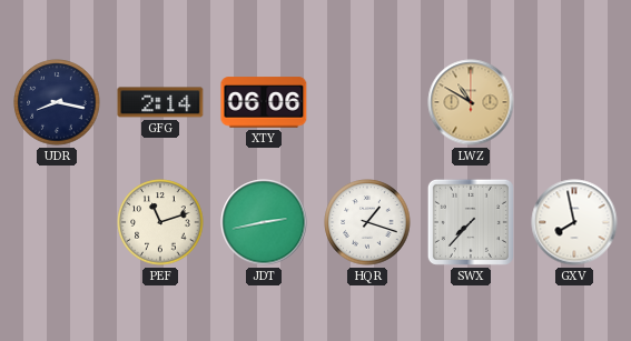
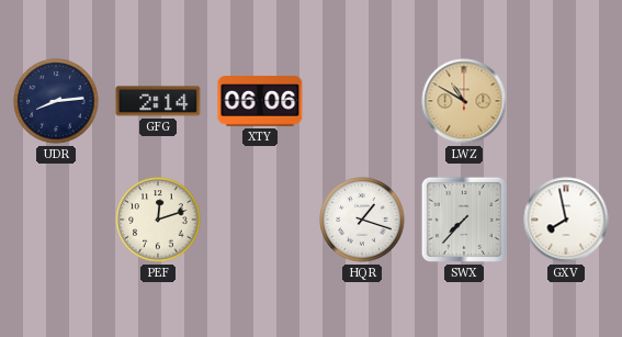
UDR: 8:17 -> 8:14
PEF: 11:12 -> 12:12
JDT: 2:43 -> none
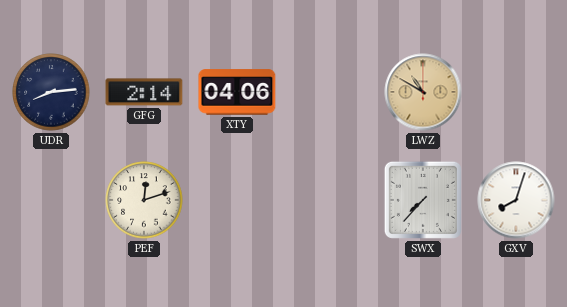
XTY: 06:06 -> 04:06
HQR: 1:18 -> none
GXV: 7:58 -> 8:03
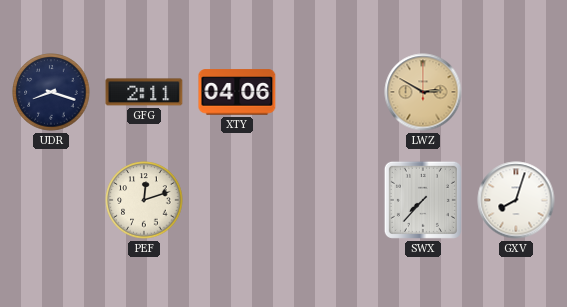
UDR: 8:14 -> 8:18
GFG: 2:14 -> 2:11
LWZ: 10:50 -> 2:50
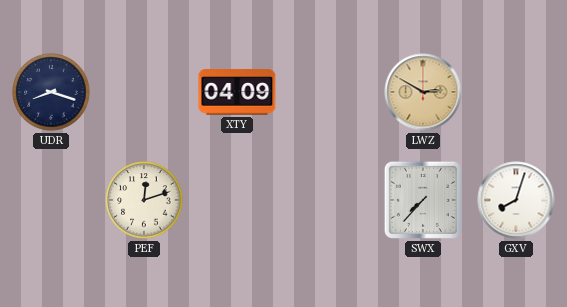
GFG: 2:11 -> none
XTY: 04:06 -> 04:09
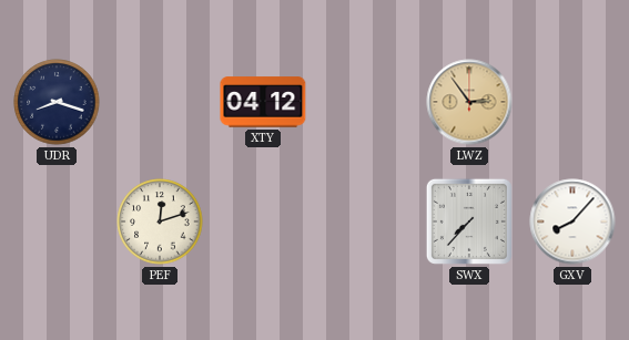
XTY: 04:09 -> 04:12
LWZ: 2:50 -> 2:54
GXV: 8:03 -> 8:07
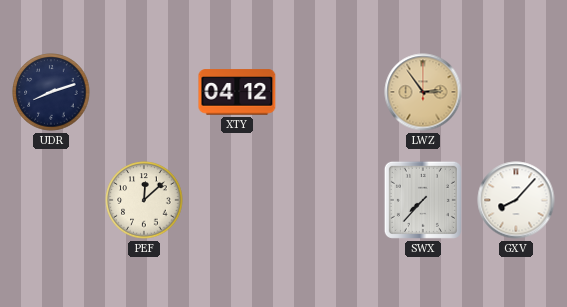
UDR: 8:18 -> 8:12
PEF: 12:12 -> 12:08
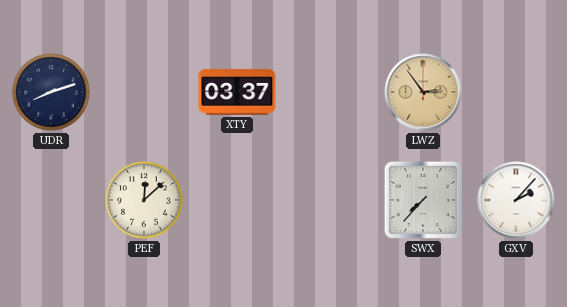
XTY: 04:12 -> 03:37
GXV: 8:07 -> 2:07
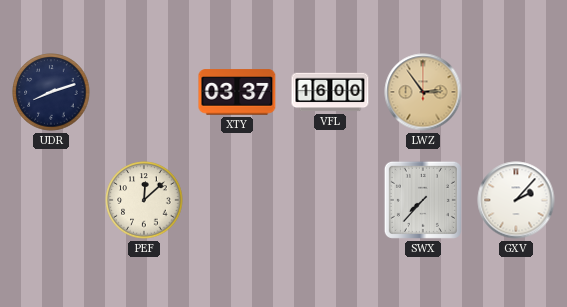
VFL: none -> 16:00
